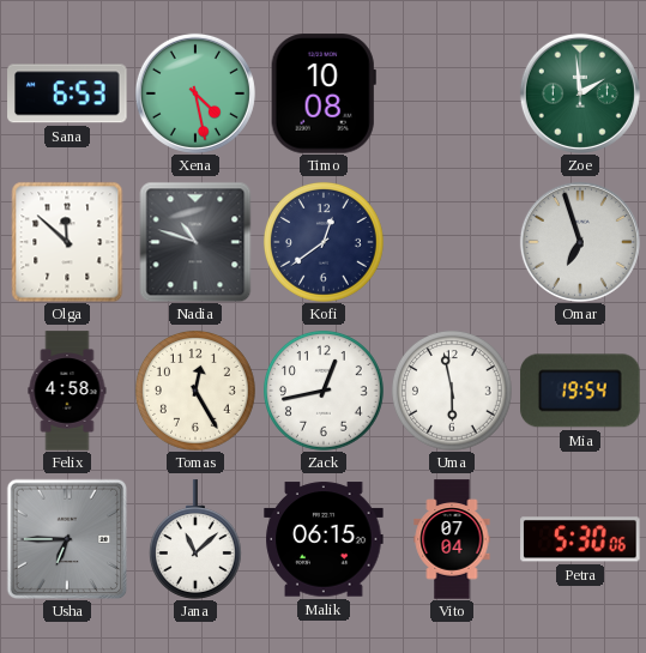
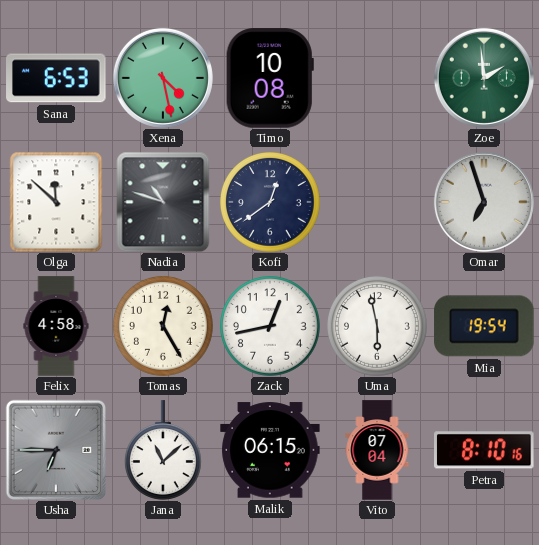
Petra: 5:30 -> 8:10
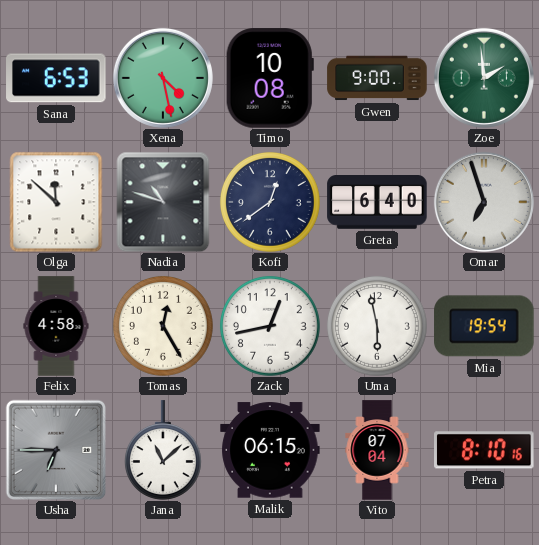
Gwen: none -> 9:00
Greta: none -> 6:40
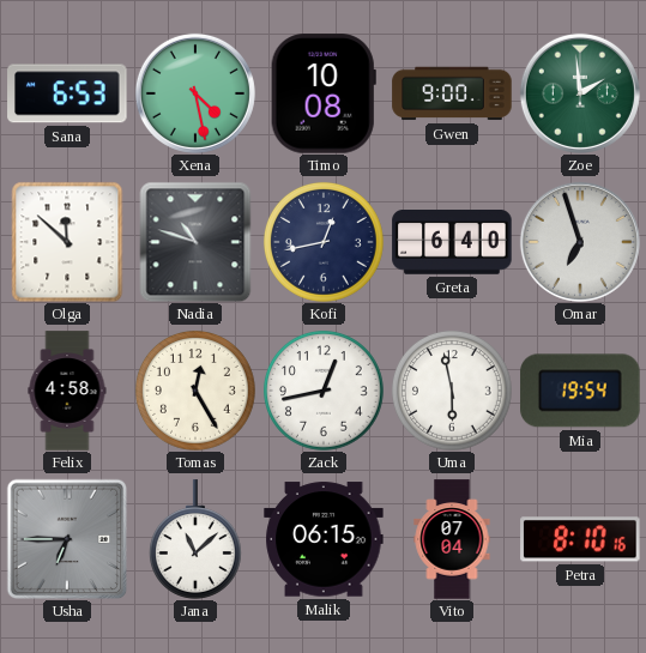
Kofi: 12:39 -> 12:43
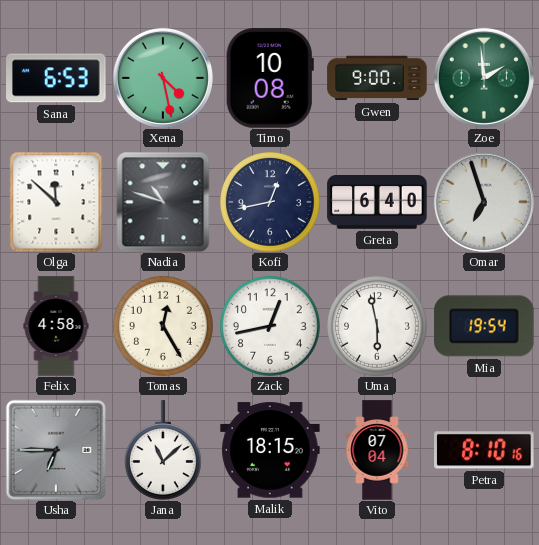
Malik: 06:15 -> 18:15
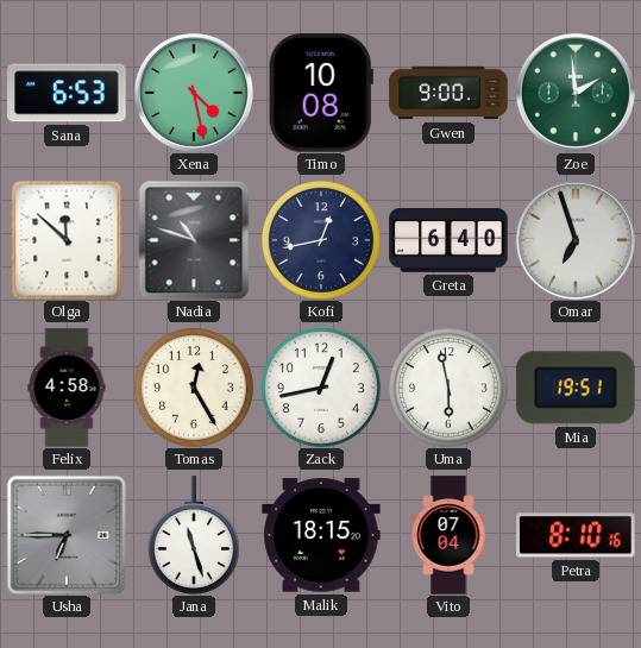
Mia: 19:54 -> 19:51
Jana: 11:08 -> 11:27
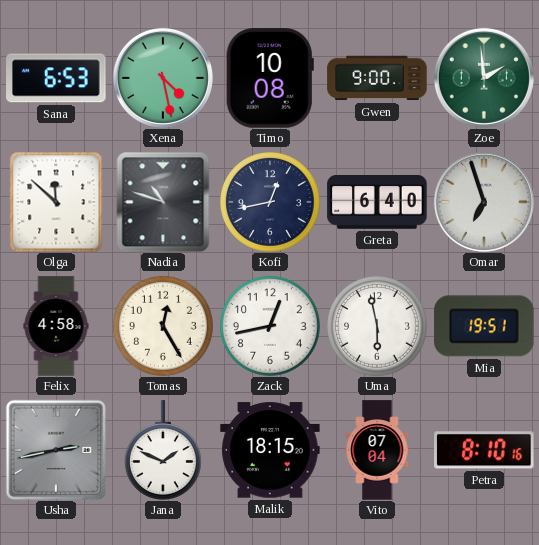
Usha: 6:45 -> 2:43
Jana: 11:27 -> 1:49
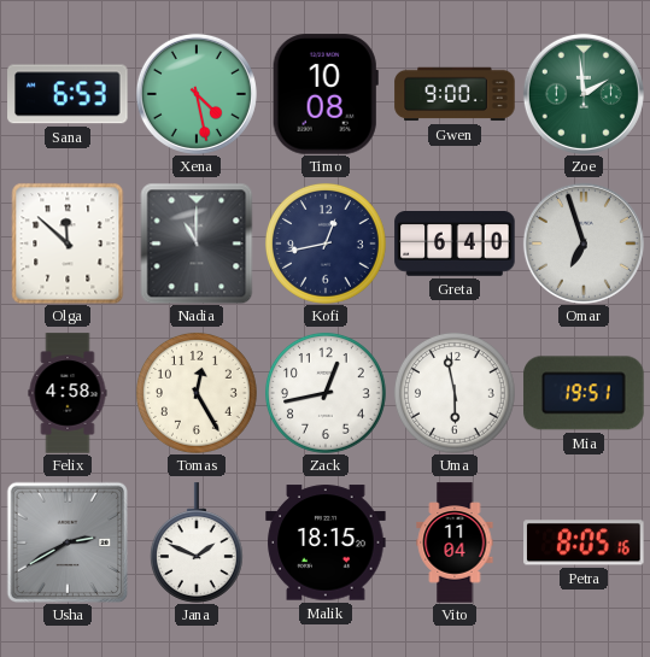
Nadia: 10:48 -> 11:00
Usha: 2:43 -> 2:40
Vito: 07:04 -> 11:04
Petra: 8:10 -> 8:05
